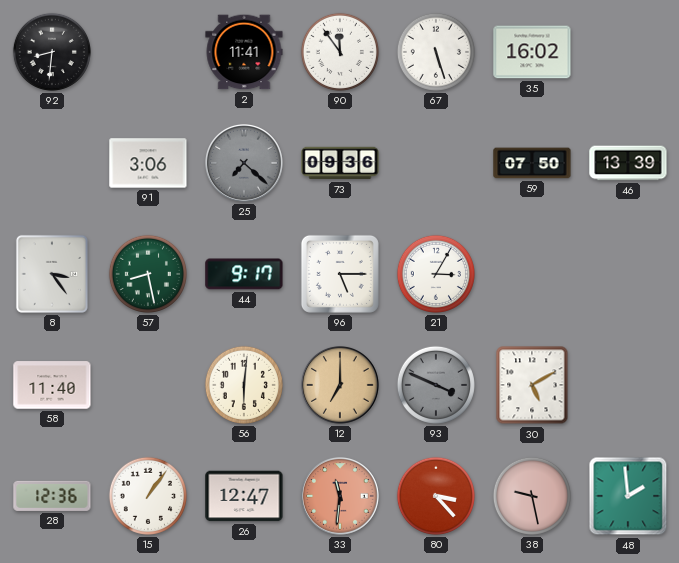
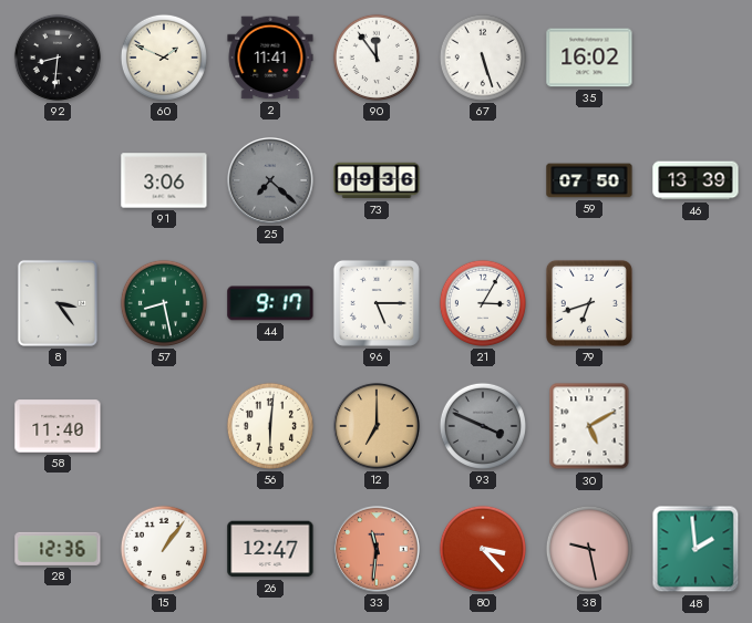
60: none -> 1:49
79: none -> 6:42
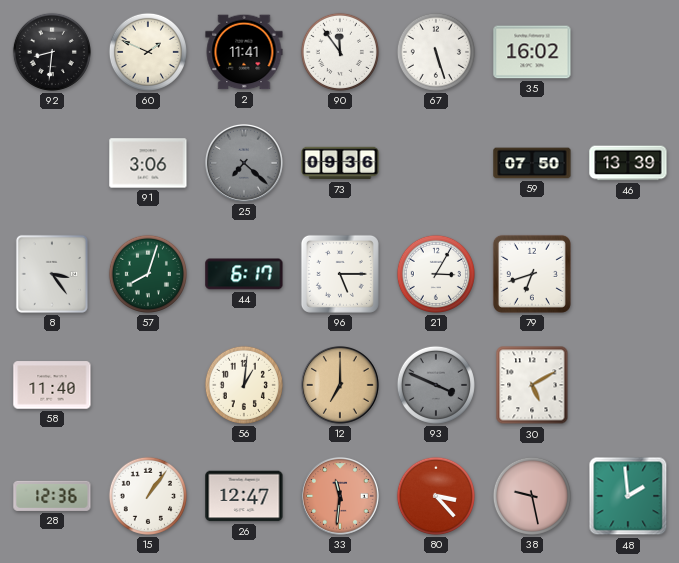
57: 8:28 -> 8:03
44: 9:17 -> 6:17
56: 6:01 -> 1:01
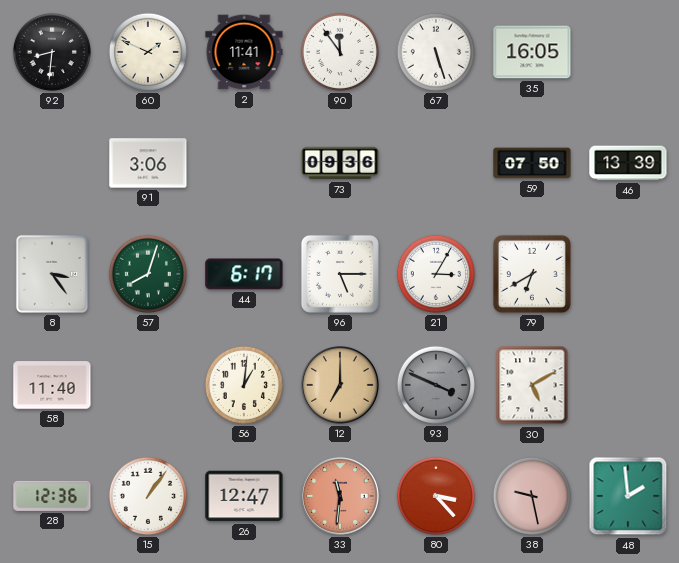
35: 16:02 -> 16:05
25: 7:22 -> none
79: 6:42 -> 6:40
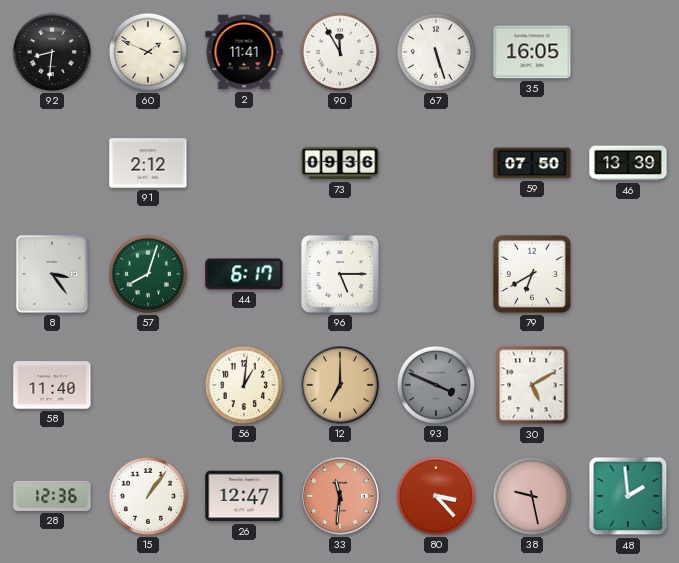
90: 11:54 -> 11:55
91: 3:06 -> 2:12
21: 3:05 -> none
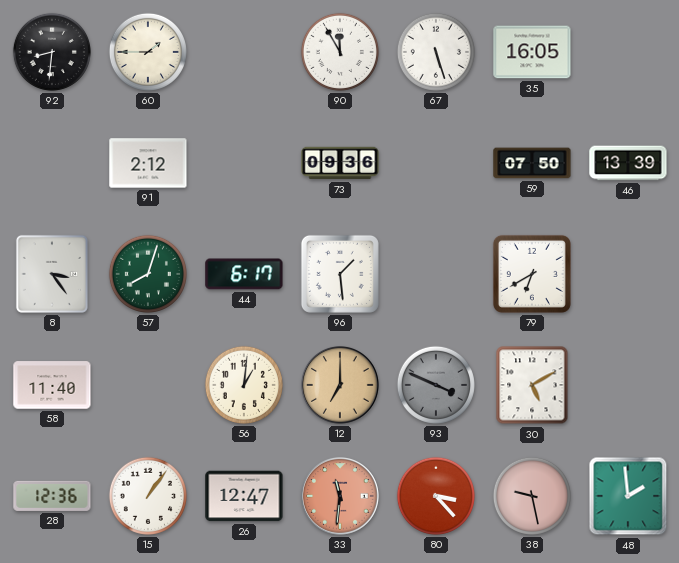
60: 1:49 -> 1:45
2: 11:41 -> none
96: 5:15 -> 1:29
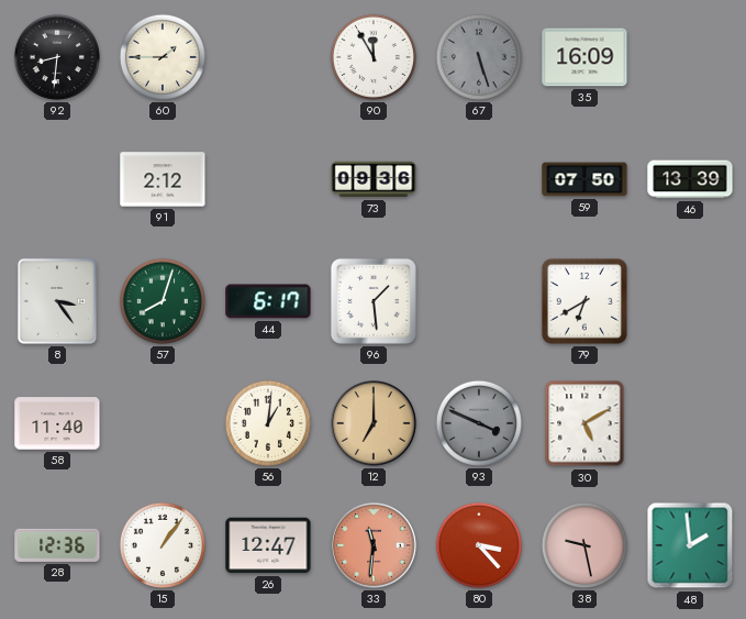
67 dial: white -> grey
35: 16:05 -> 16:09
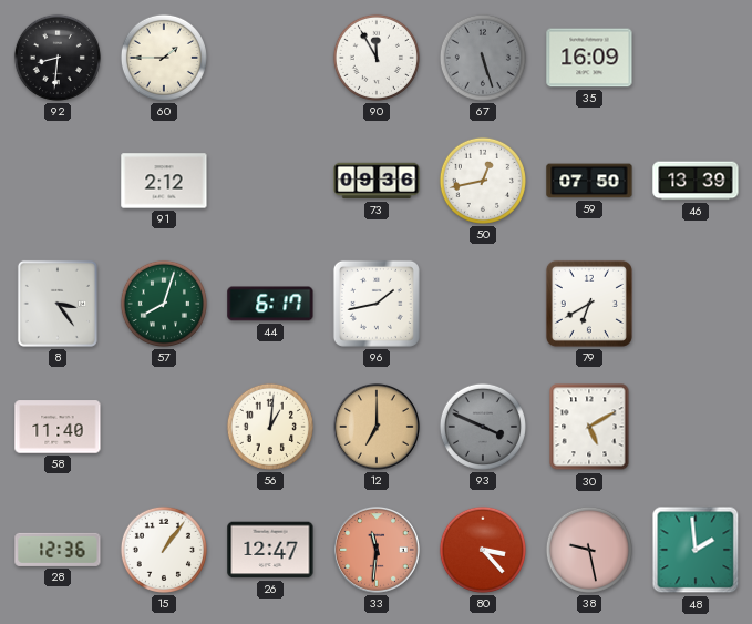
50: none -> 12:43
96: 1:29 -> 1:43
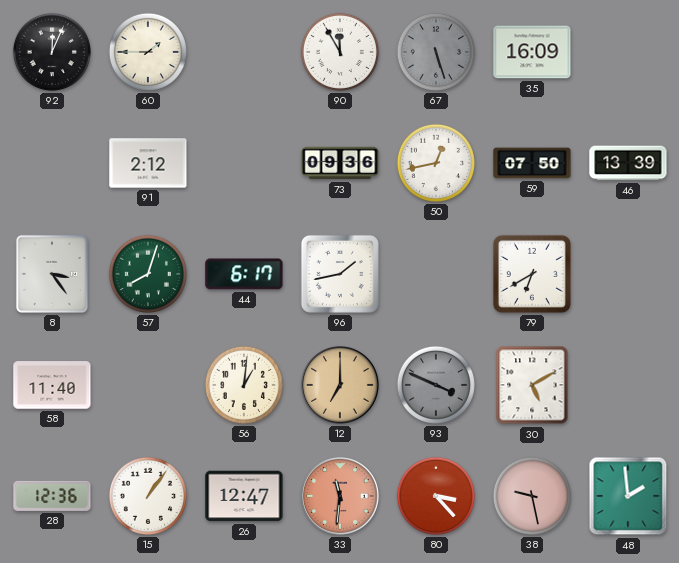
92: 8:31 -> 12:04
